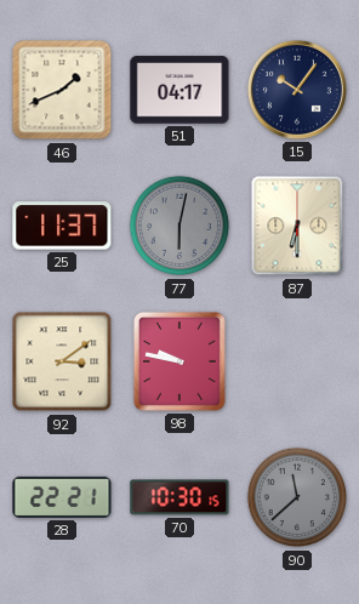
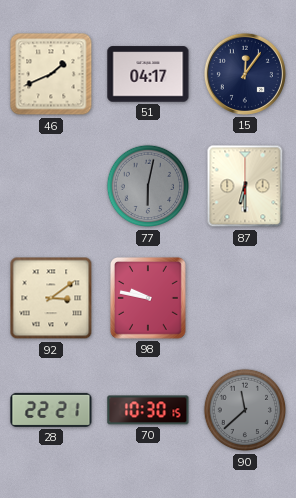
15: 10:06 -> 12:06
25: 11:37 -> none
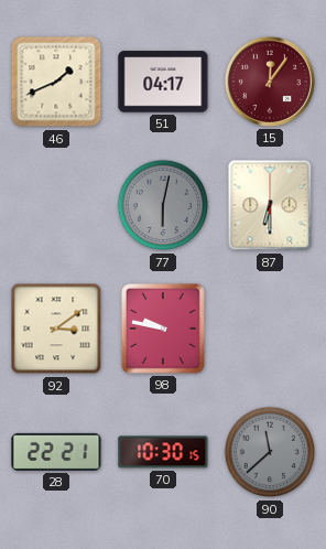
15 dial: navy -> burgundy
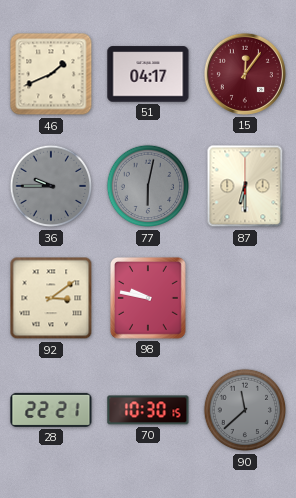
36: none -> 9:45
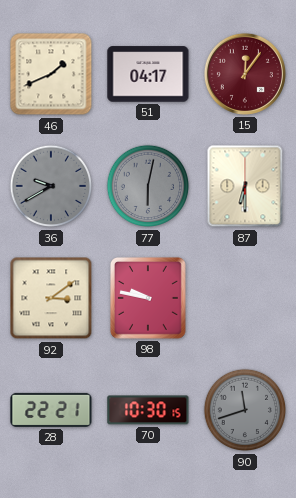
36: 9:45 -> 9:40
90: 11:38 -> 11:42
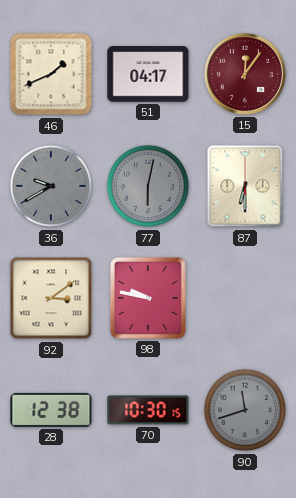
28: 22:21 -> 12:38
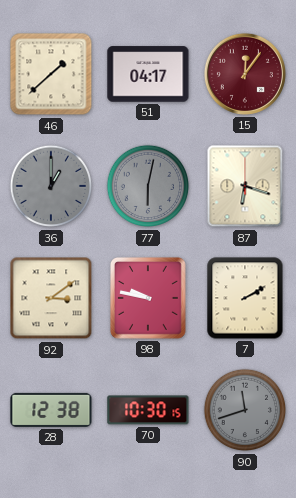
46: 1:41 -> 1:38
36: 9:40 -> 1:00
87: 6:30 -> 6:18
7: none -> 2:10
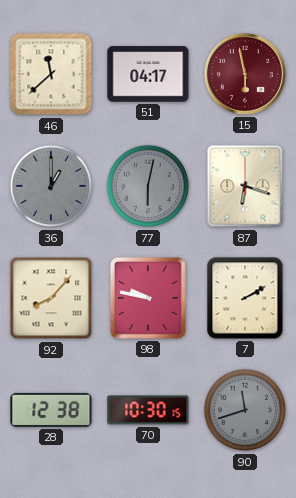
46: 1:38 -> 11:38
15: 12:06 -> 5:58
92: 3:09 -> 8:07
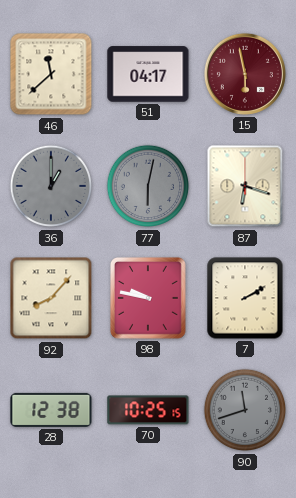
70: 10:30 -> 10:25
